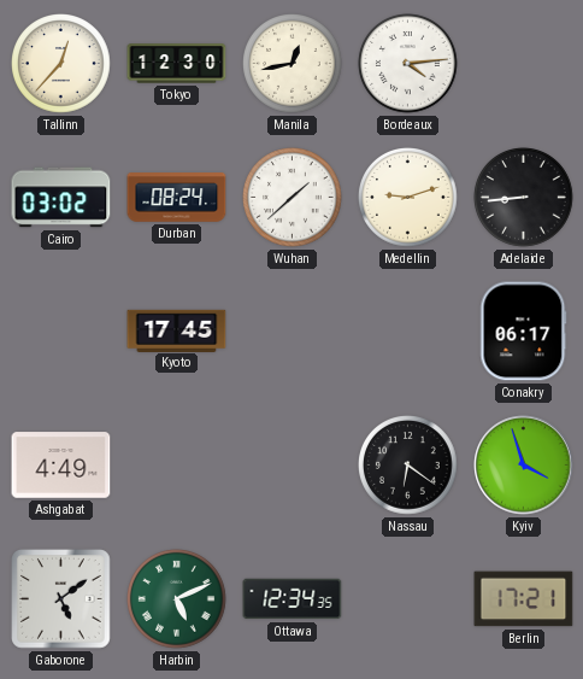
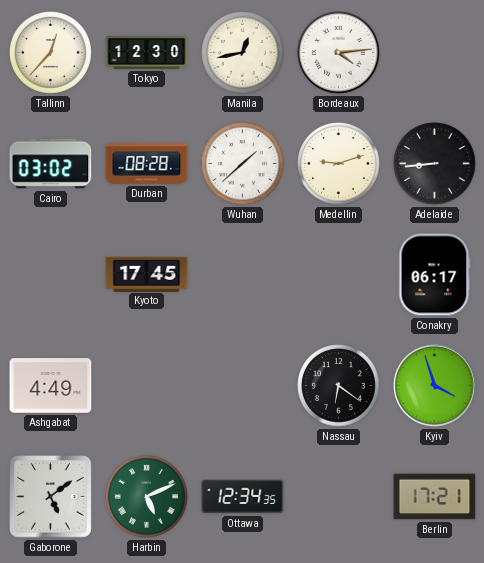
Durban: 08:24 -> 08:28
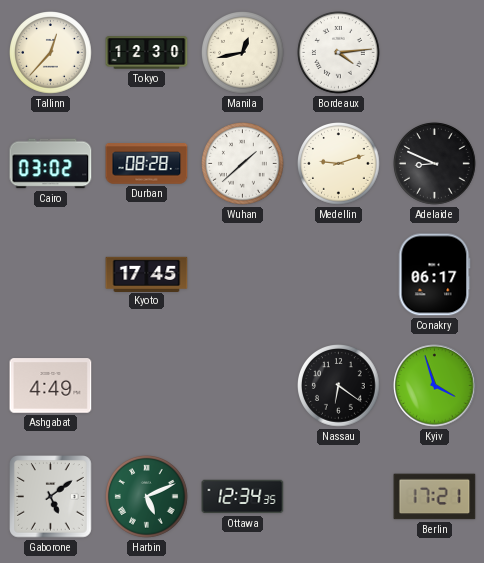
Adelaide: 8:44 -> 8:49
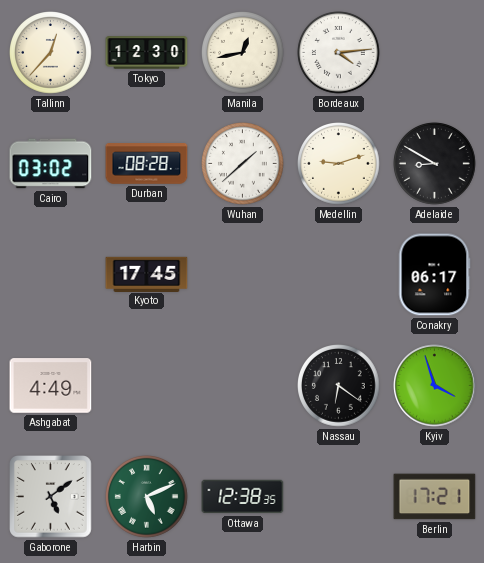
Adelaide: 8:49 -> 8:50
Ottawa: 12:34 -> 12:38
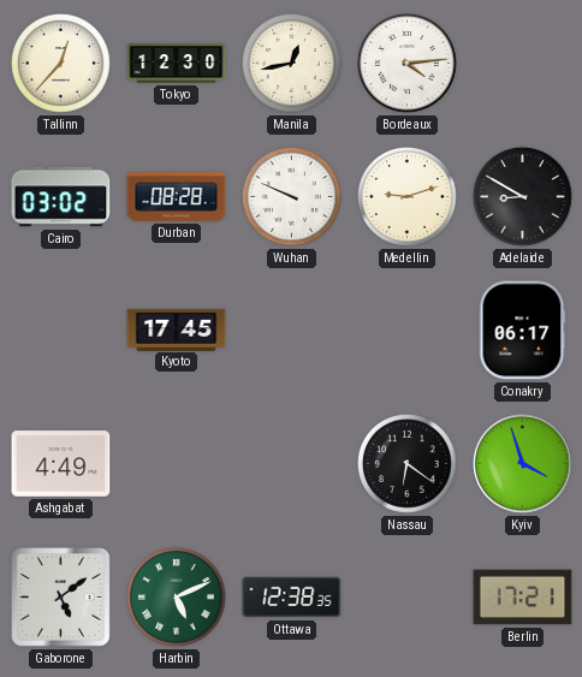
Wuhan: 1:38 -> 9:49
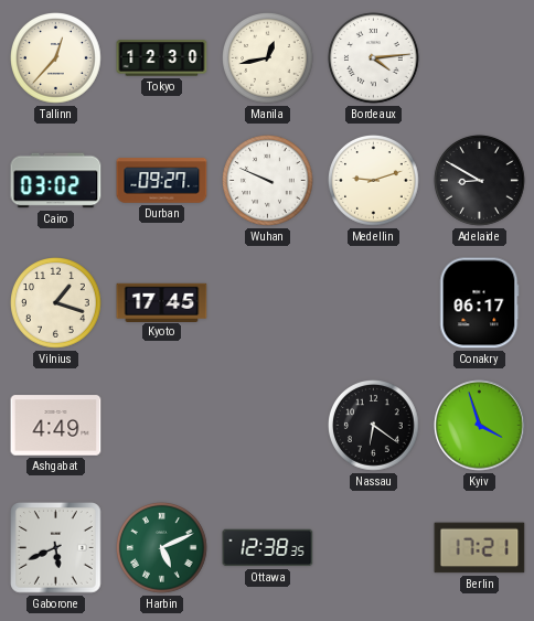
Durban: 08:28 -> 09:27
Vilnius: none -> 1:18
Gaborone: 5:09 -> 5:41
